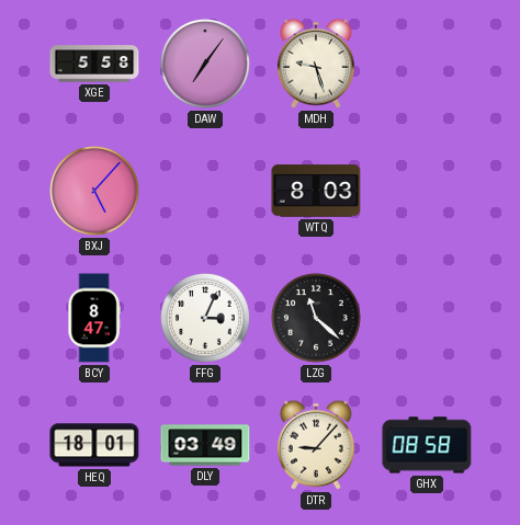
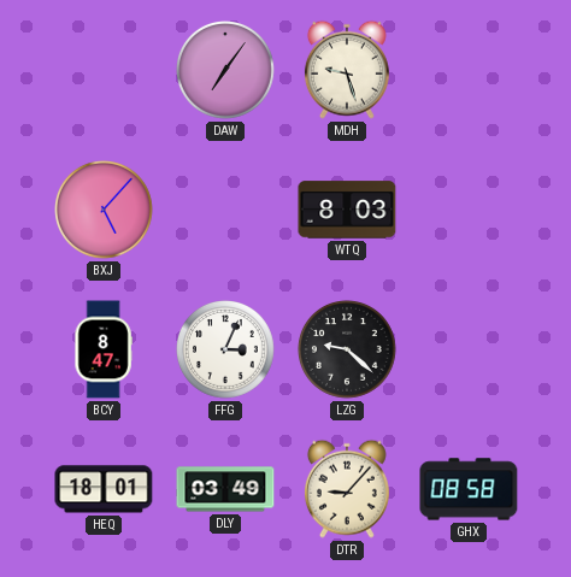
XGE: 5:58 -> none
LZG: 11:22 -> 9:22
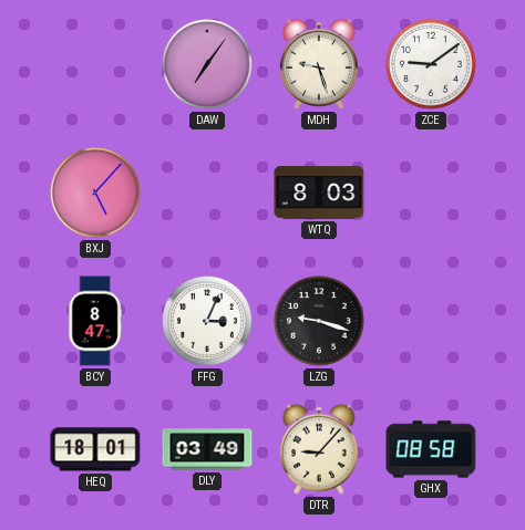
ZCE: none -> 9:09
LZG: 9:22 -> 9:18
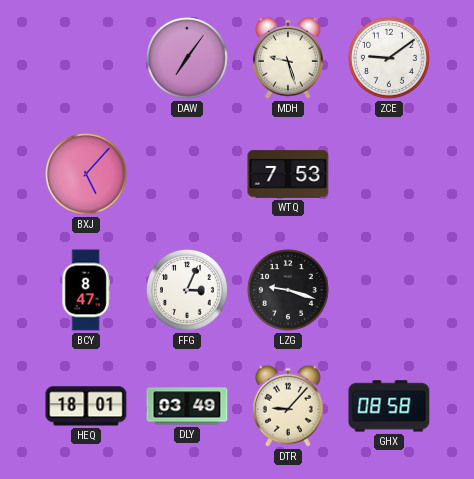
WTQ: 8:03 -> 7:53
